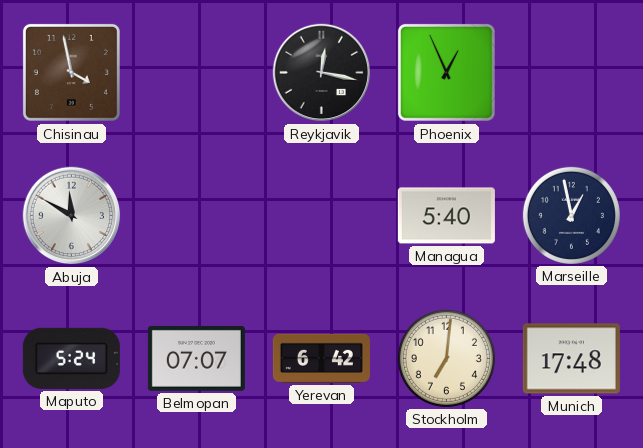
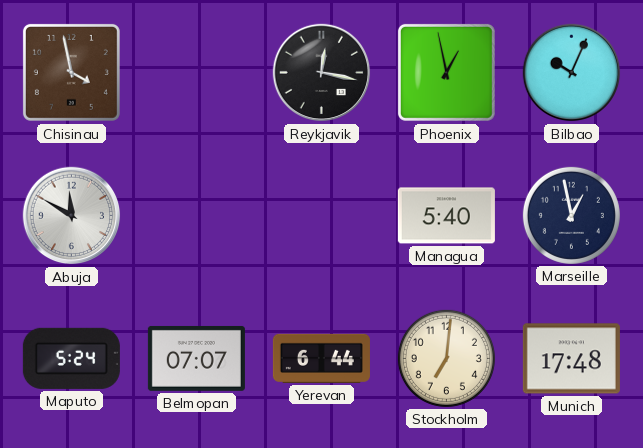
Phoenix: 12:56 -> 12:58
Bilbao: none -> 10:04
Yerevan: 6:42 -> 6:44
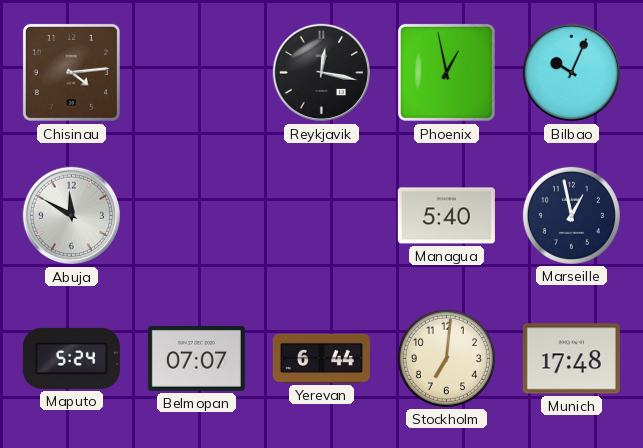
Chisinau: 3:58 -> 4:14
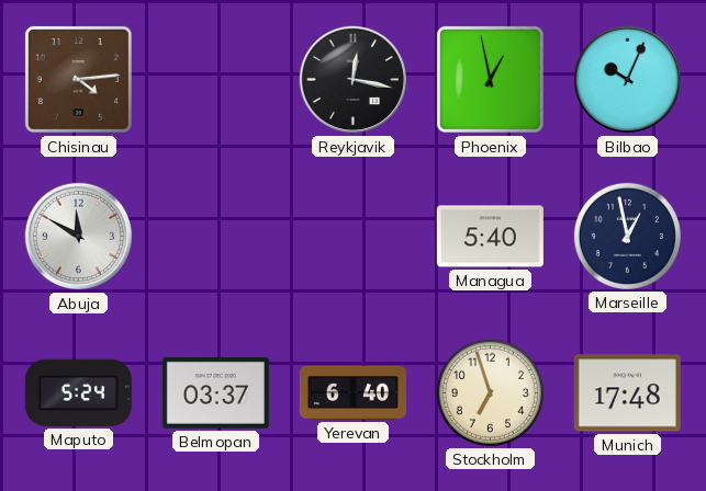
Belmopan: 07:07 -> 03:37
Yerevan: 6:44 -> 6:40
Stockholm: 7:01 -> 6:57
